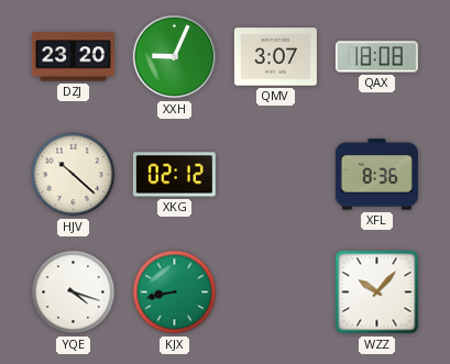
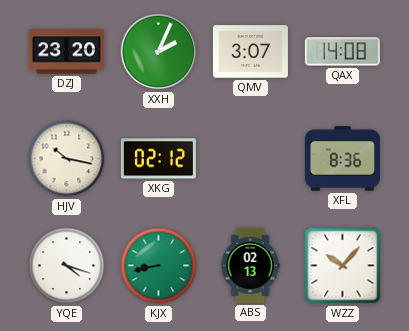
XXH: 9:04 -> 2:04
QAX: 18:08 -> 14:08
HJV: 10:22 -> 10:17
ABS: none -> 02:13
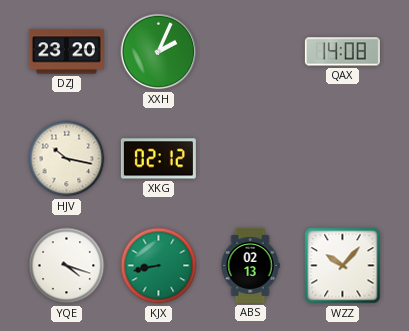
QMV: 3:07 -> none
XFL: 8:36 -> none
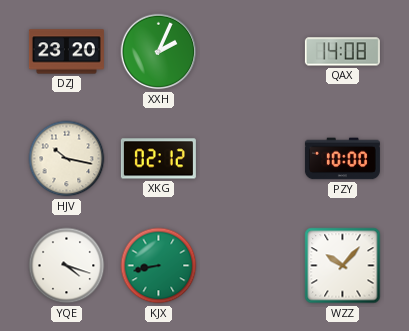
PZY: none -> 10:00
ABS: 02:13 -> none
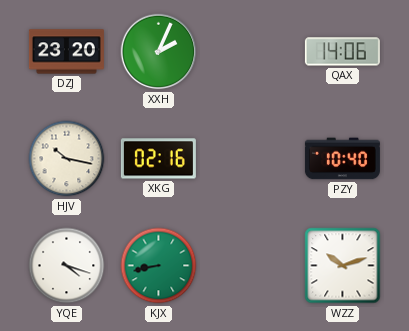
QAX: 14:08 -> 14:06
XKG: 02:12 -> 02:16
PZY: 10:00 -> 10:40
WZZ: 10:07 -> 10:12
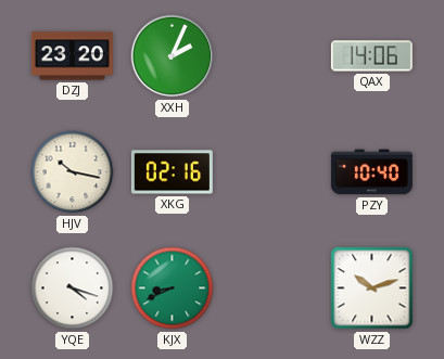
KJX: 8:43 -> 8:41
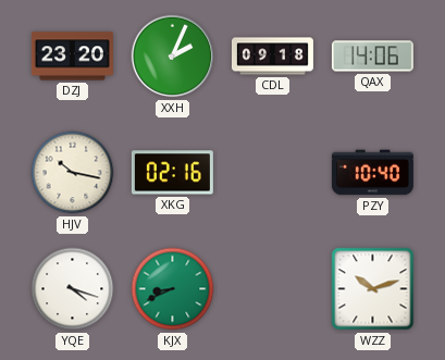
CDL: none -> 09:18
